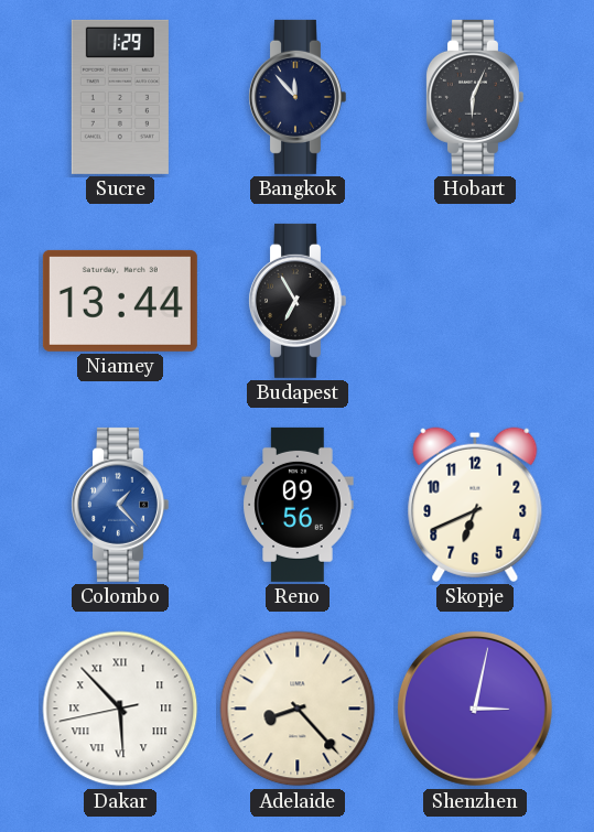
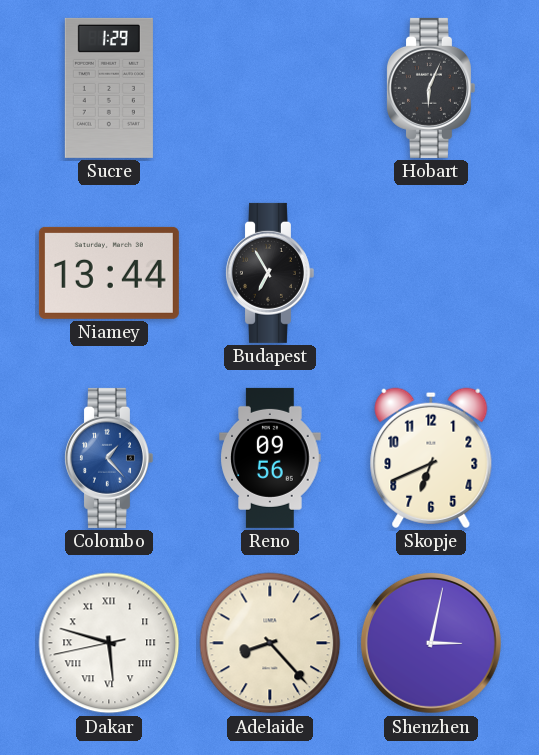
Bangkok: 11:53 -> none
Dakar: 5:52 -> 5:47
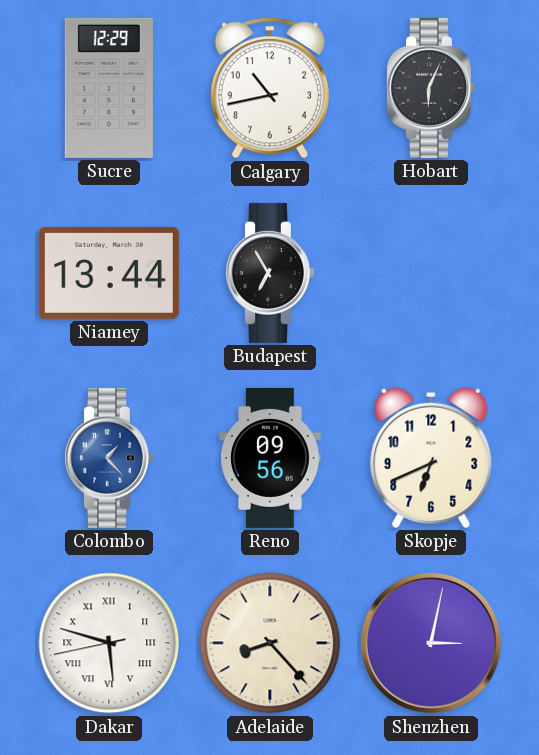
Sucre: 1:29 -> 12:29
Calgary: none -> 10:43
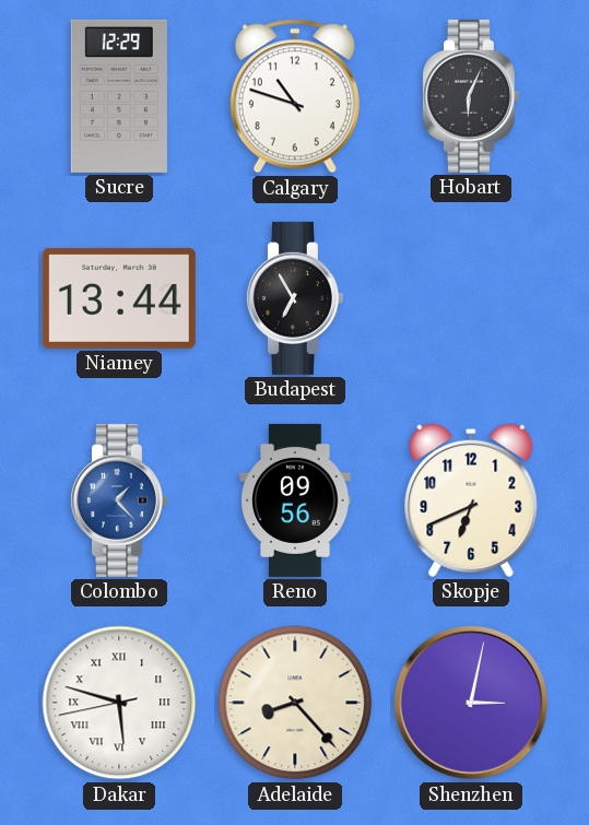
Calgary: 10:43 -> 10:48
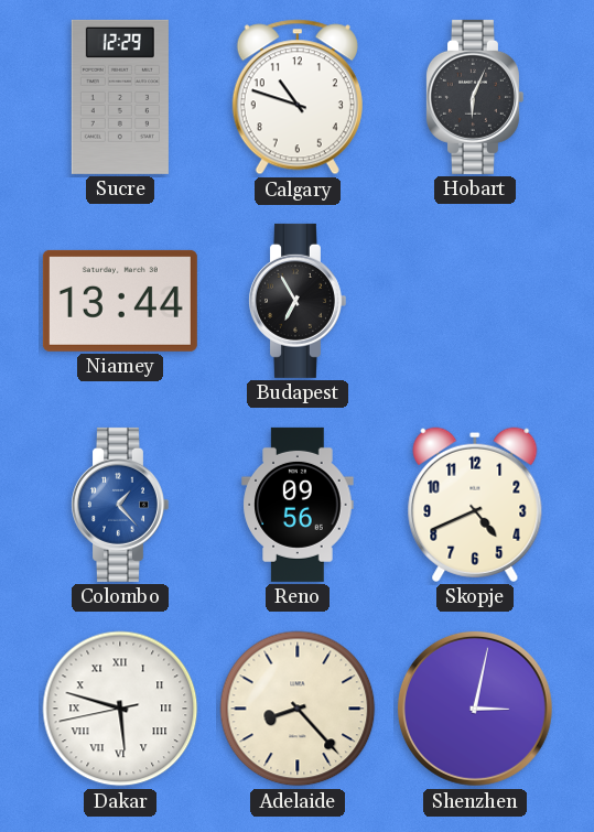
Skopje: 6:41 -> 4:41
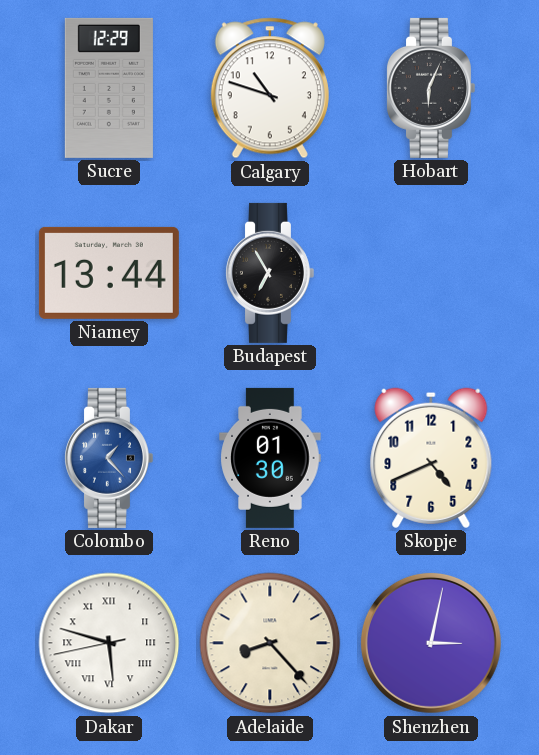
Reno: 09:56 -> 01:30
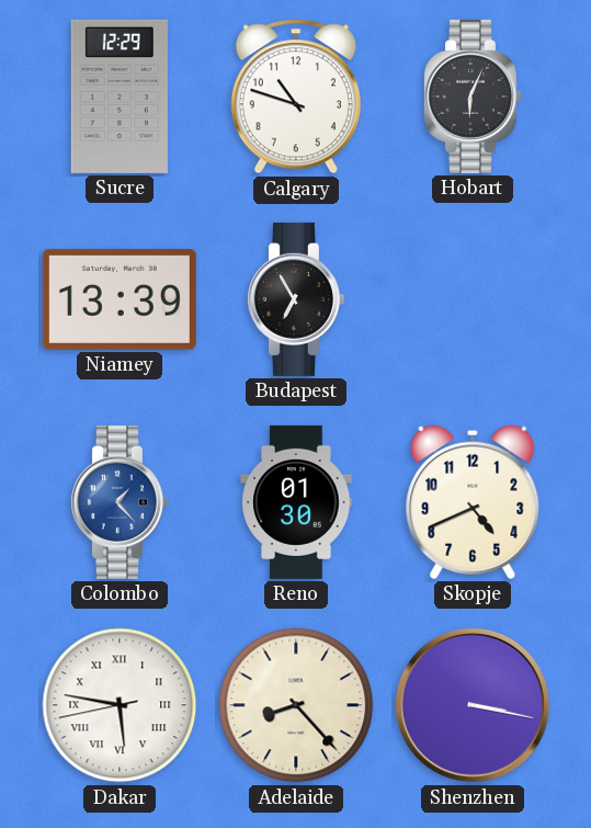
Niamey: 13:44 -> 13:39
Dakar: 5:47 -> 5:46
Shenzhen: 3:02 -> 3:17
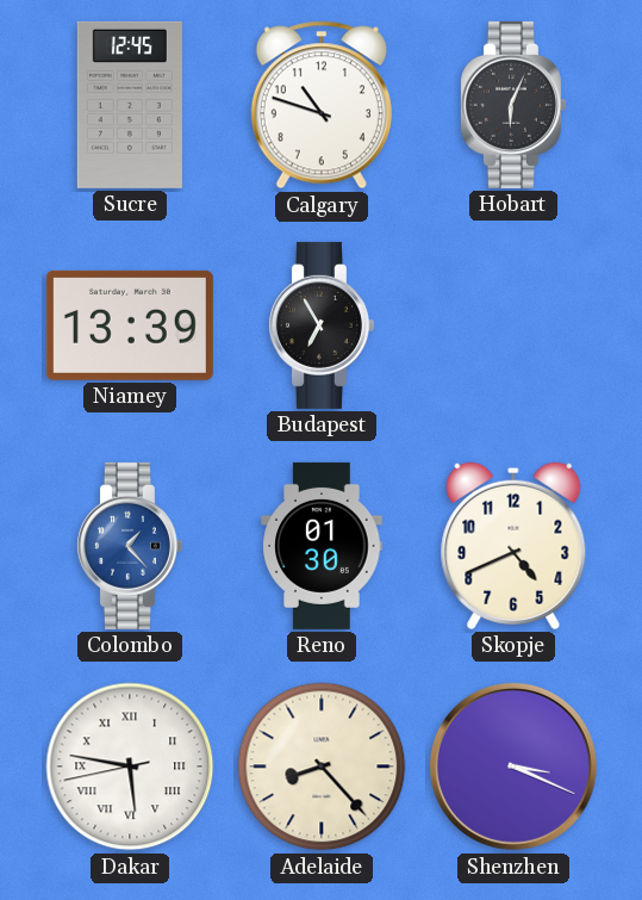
Sucre: 12:29 -> 12:45
Shenzhen: 3:17 -> 3:19
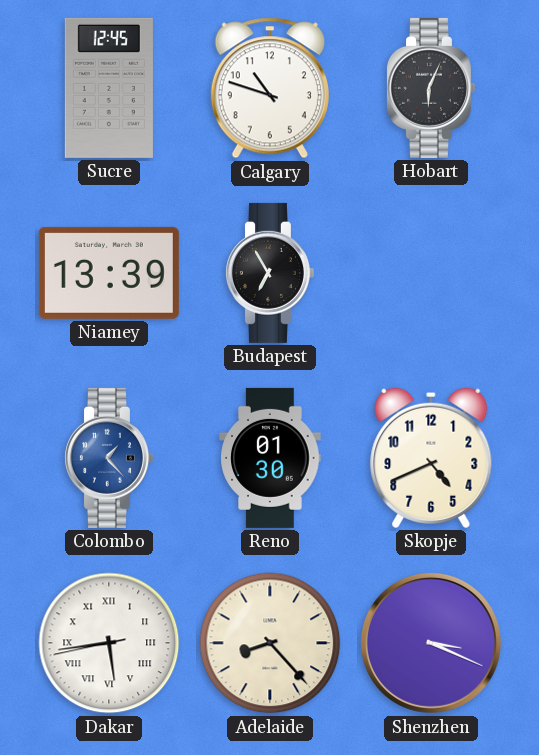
Dakar: 5:46 -> 5:43
